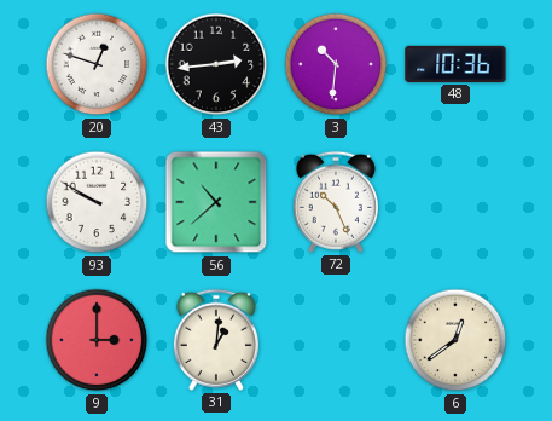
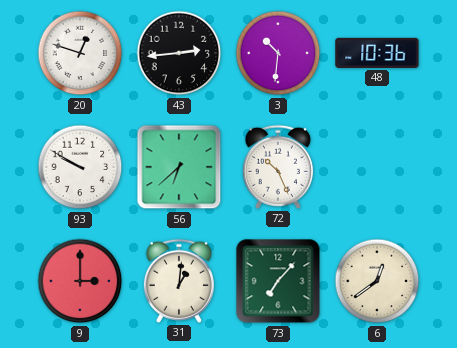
56: 10:38 -> 6:38
73: none -> 7:07
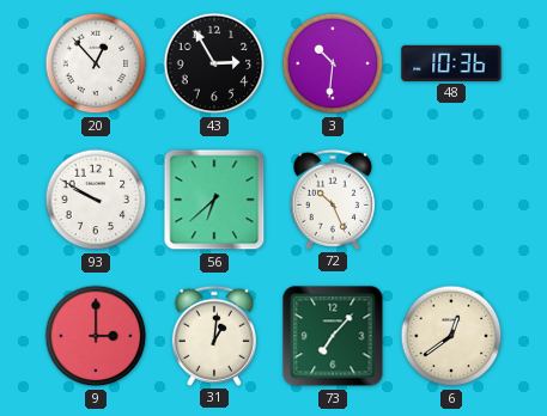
20: 12:48 -> 12:53
43: 2:44 -> 2:55
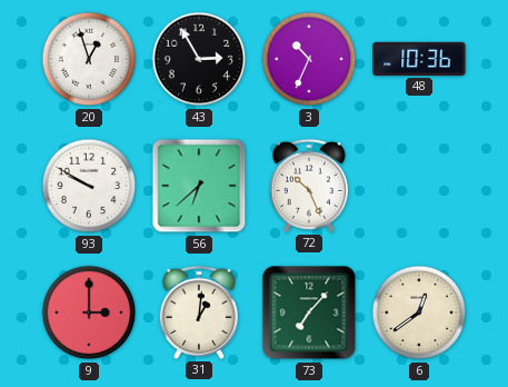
20: 12:53 -> 12:57
3: 10:31 -> 10:34
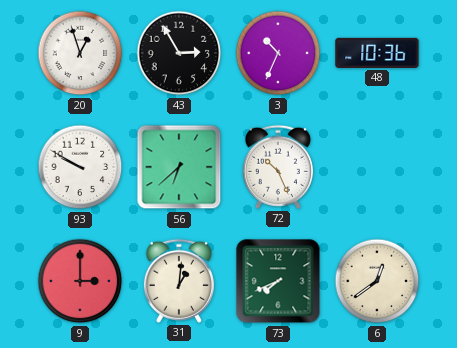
73: 7:07 -> 7:41
